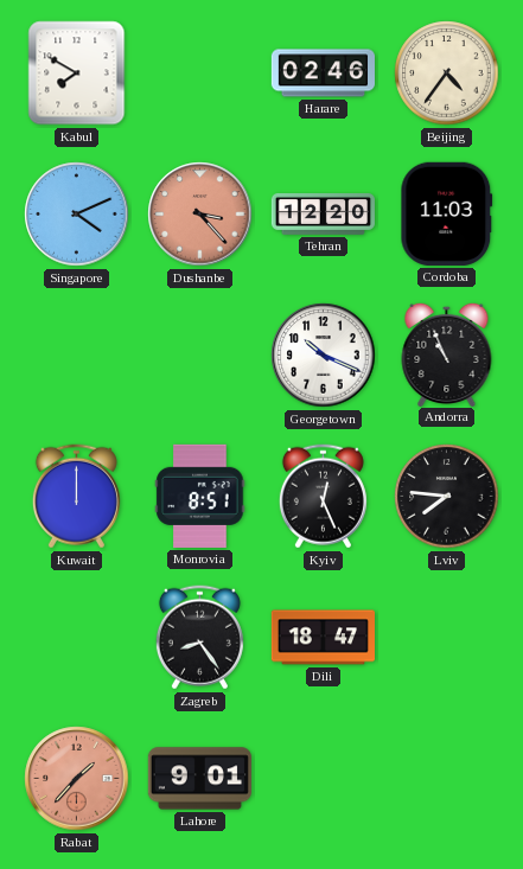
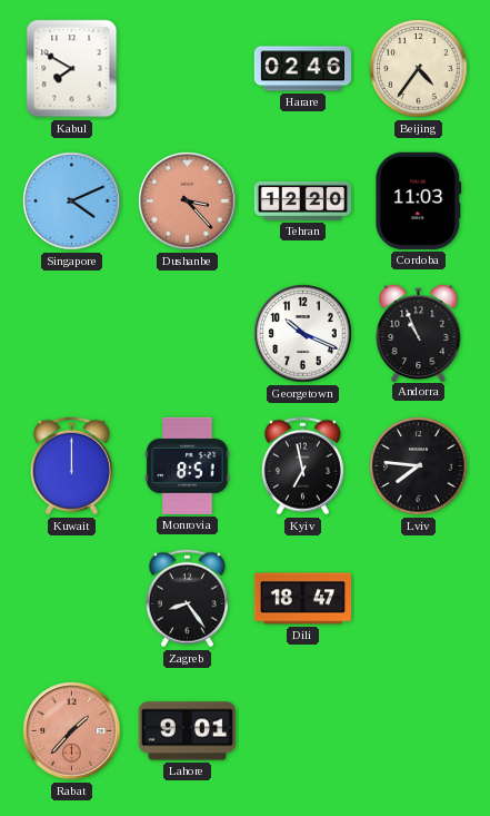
Kyiv: 12:26 -> 6:58
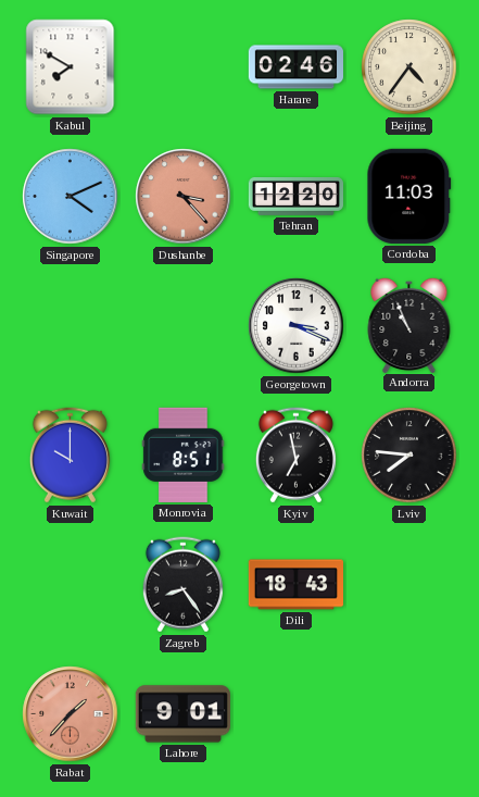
Georgetown: 10:19 -> 3:19
Kuwait: 12:00 -> 10:00
Dili: 18:47 -> 18:43
